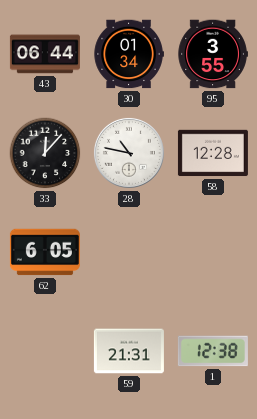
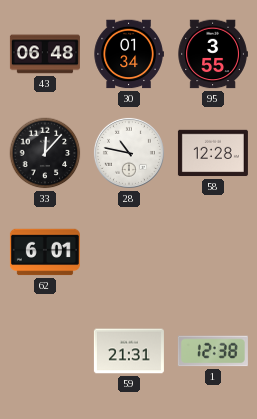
43: 06:44 -> 06:48
62: 6:05 -> 6:01
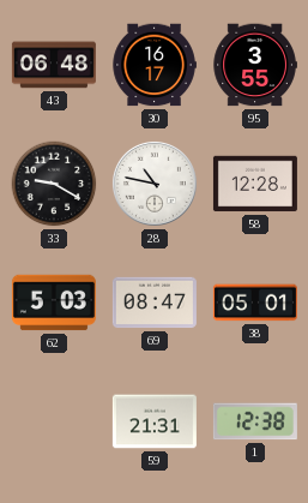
30: 01:34 -> 16:17
33: 12:07 -> 9:20
62: 6:01 -> 5:03
69: none -> 08:47
38: none -> 05:01
